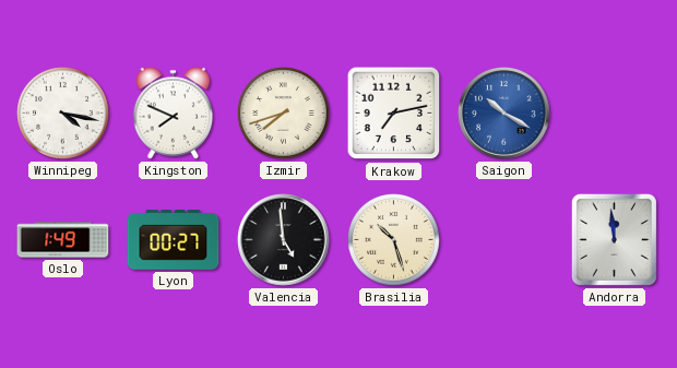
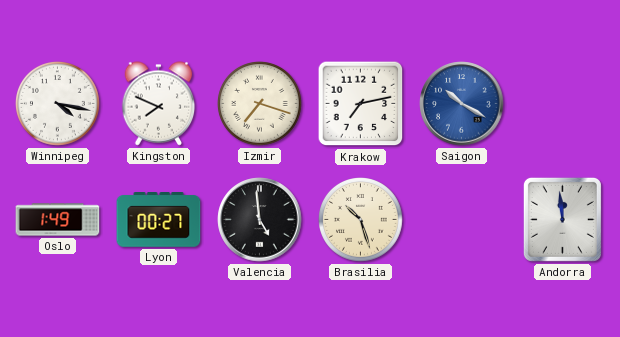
Izmir: 7:42 -> 7:18
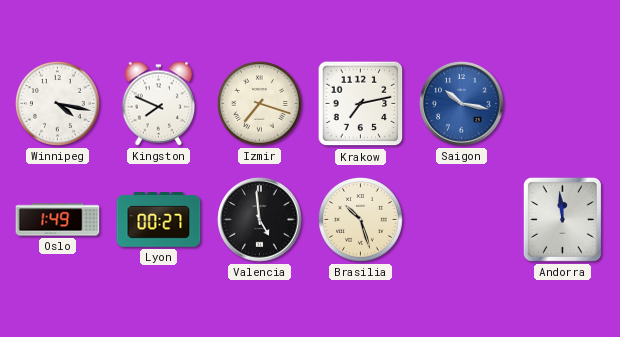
Saigon: 10:20 -> 10:17
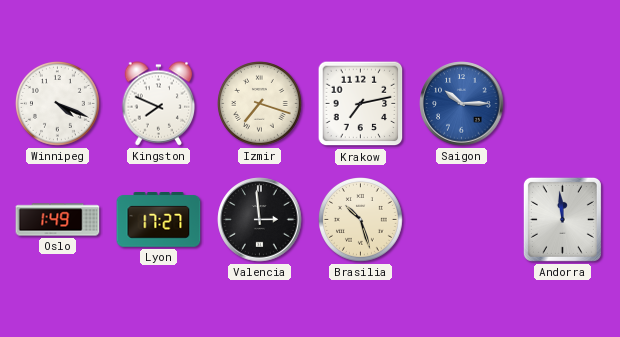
Winnipeg: 4:17 -> 4:19
Saigon: 10:17 -> 10:15
Lyon: 00:27 -> 17:27
Valencia: 4:59 -> 2:59
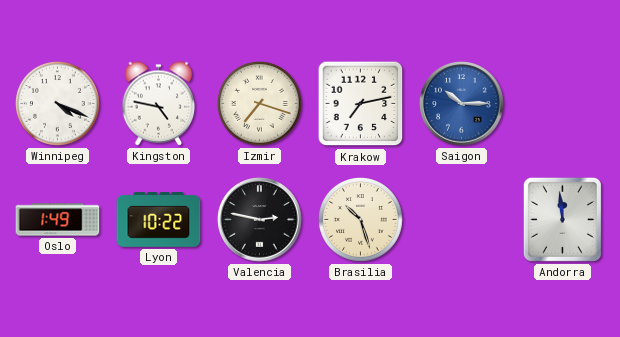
Kingston: 7:49 -> 4:47
Lyon: 17:27 -> 10:22
Valencia: 2:59 -> 2:47
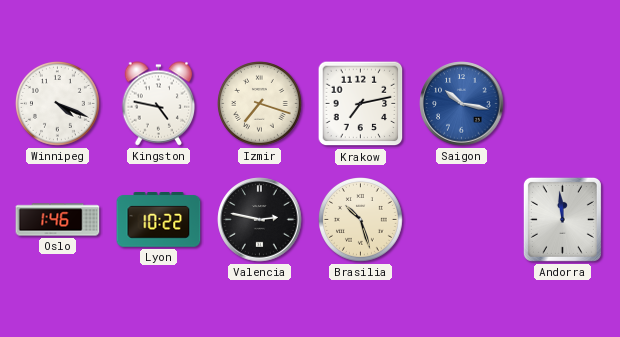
Saigon: 10:15 -> 10:17
Oslo: 1:49 -> 1:46
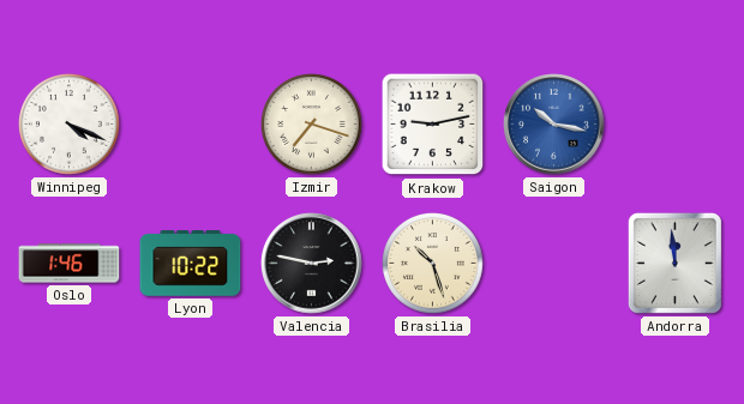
Kingston: 4:47 -> none
Krakow: 7:13 -> 9:13
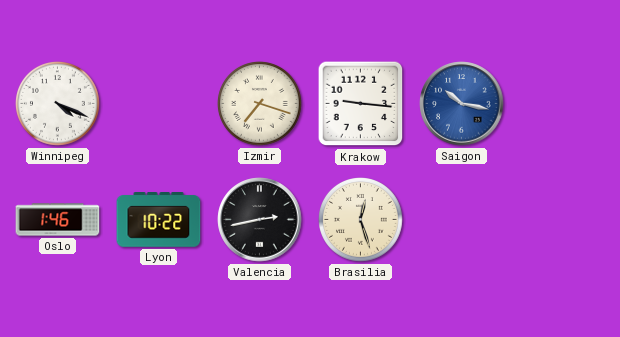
Krakow: 9:13 -> 9:16
Valencia: 2:47 -> 2:43
Brasilia: 10:27 -> 12:27
Andorra: 11:59 -> none
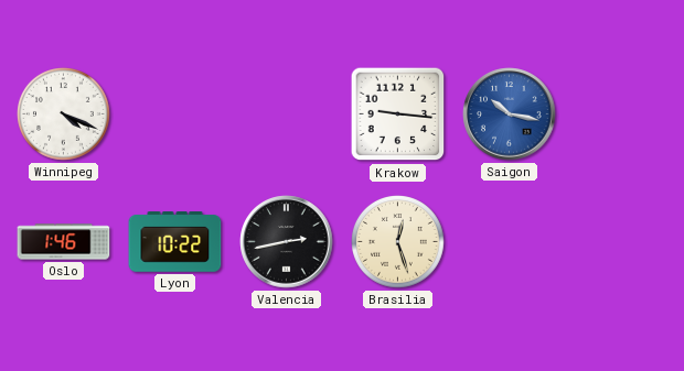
Izmir: 7:18 -> none
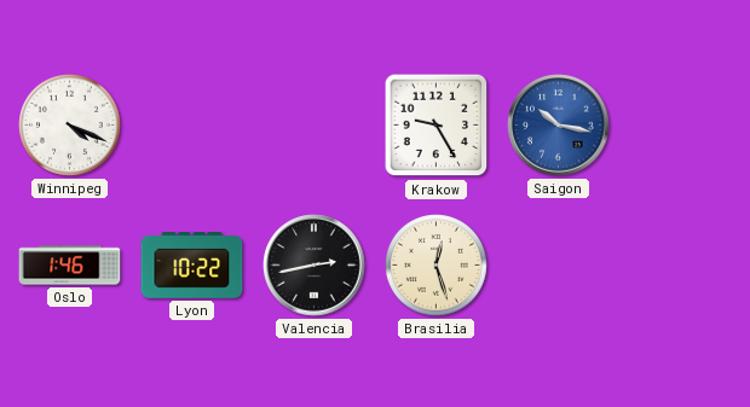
Krakow: 9:16 -> 9:25
